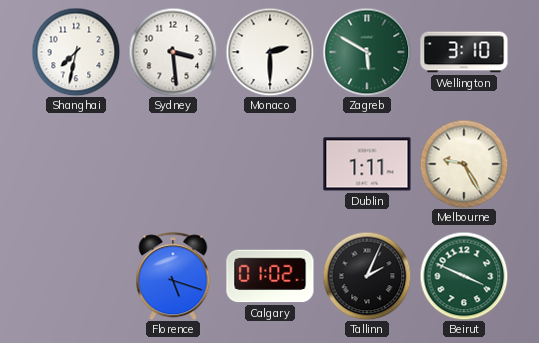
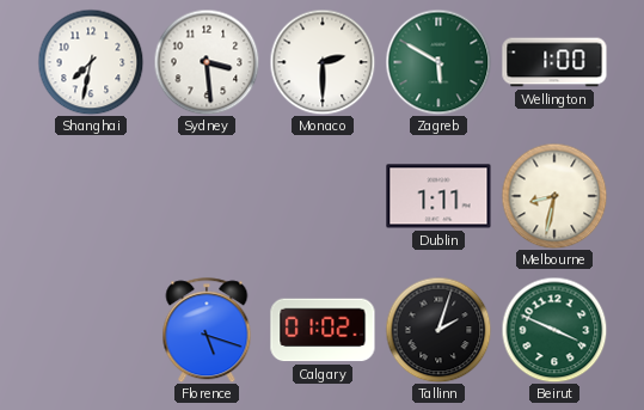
Wellington: 3:10 -> 1:00
Melbourne: 9:25 -> 8:32
Tallinn: 2:04 -> 2:03
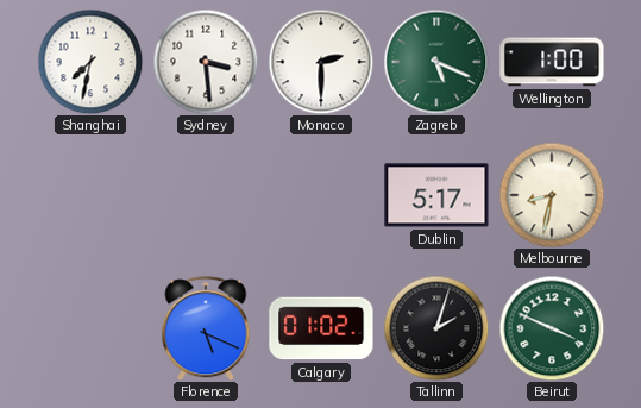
Zagreb: 5:50 -> 5:19
Dublin: 1:11 -> 5:17
Florence: 5:18 -> 5:19
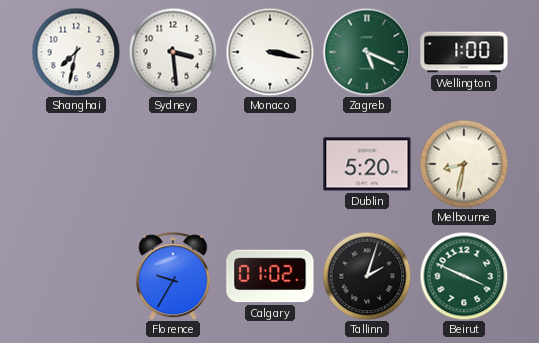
Monaco: 2:30 -> 3:17
Dublin: 5:17 -> 5:20
Florence: 5:19 -> 9:35
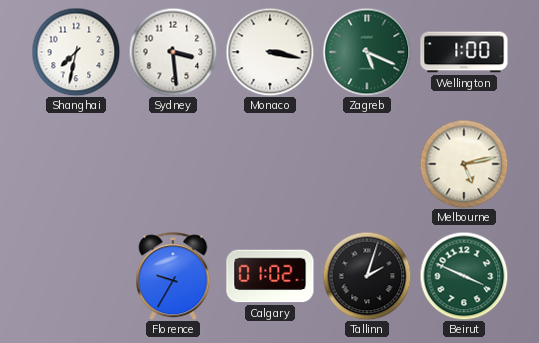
Dublin: 5:20 -> none
Melbourne: 8:32 -> 5:13
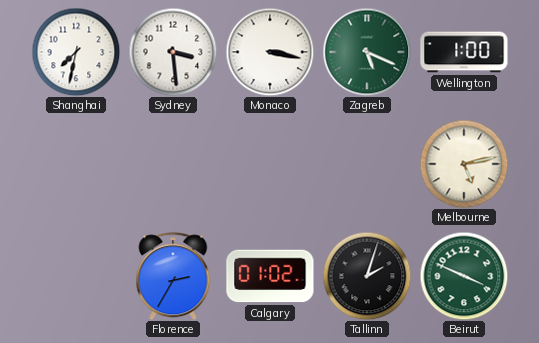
Florence: 9:35 -> 2:35
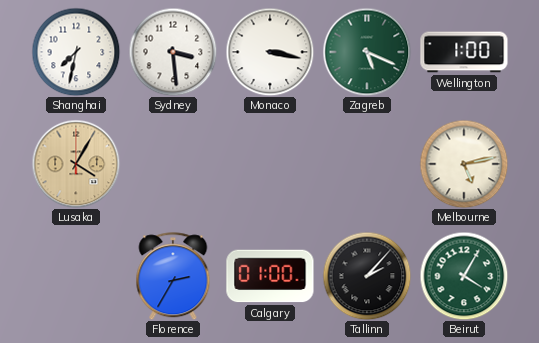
Lusaka: none -> 4:05
Calgary: 01:02 -> 01:00
Tallinn: 2:03 -> 2:07
Beirut: 3:49 -> 4:05
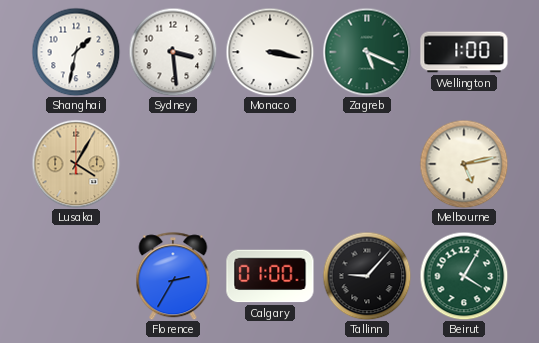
Shanghai: 7:32 -> 1:32
Tallinn: 2:07 -> 9:07
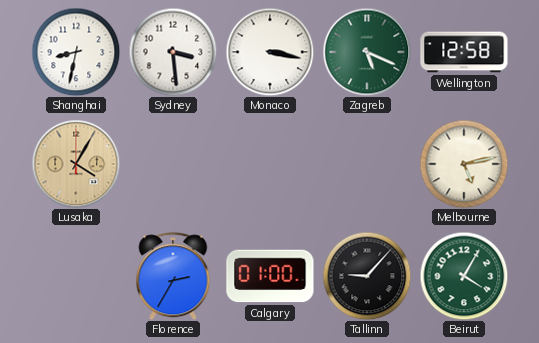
Shanghai: 1:32 -> 8:32
Wellington: 1:00 -> 12:58
